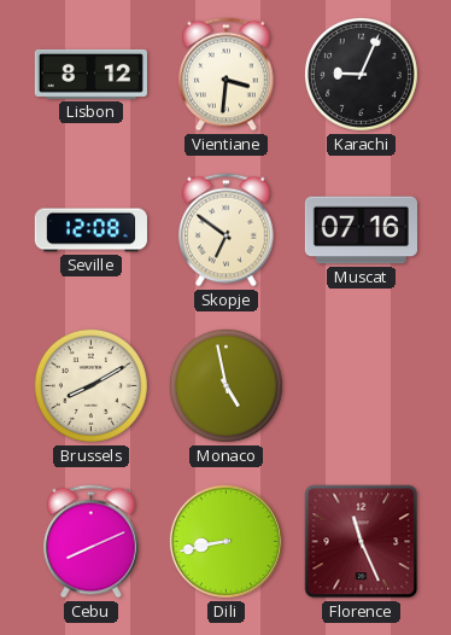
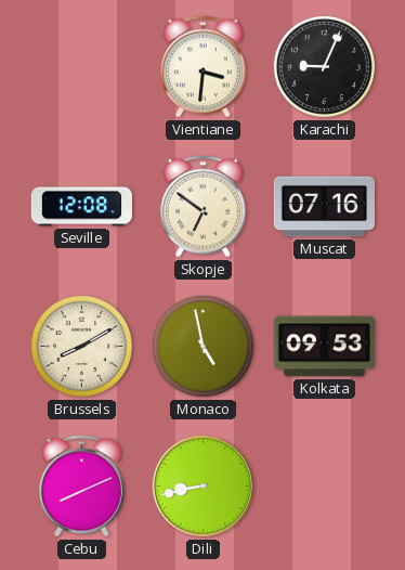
Lisbon: 8:12 -> none
Kolkata: none -> 09:53
Florence: 11:26 -> none
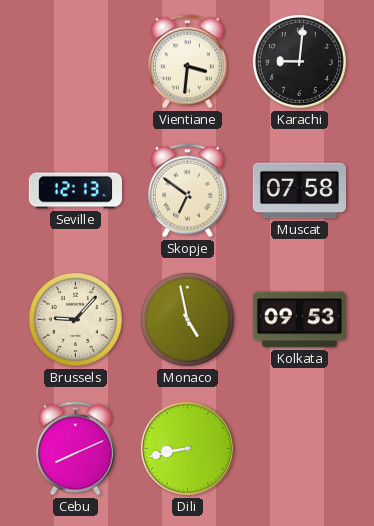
Karachi: 9:04 -> 9:01
Seville: 12:08 -> 12:13
Muscat: 07:16 -> 07:58
Brussels: 8:10 -> 9:07
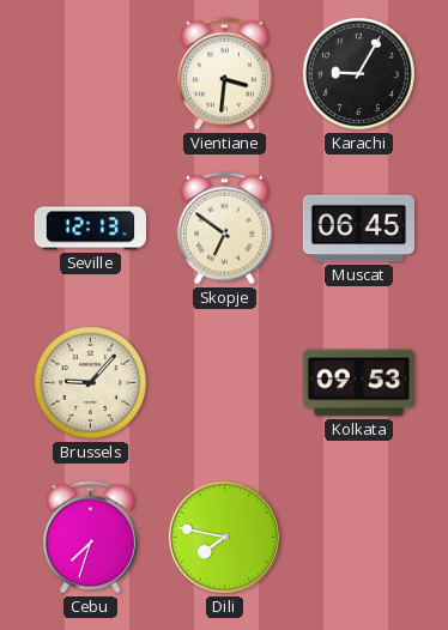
Karachi: 9:01 -> 9:05
Muscat: 07:58 -> 06:45
Monaco: 4:58 -> none
Cebu: 8:11 -> 7:33
Dili: 8:43 -> 7:47
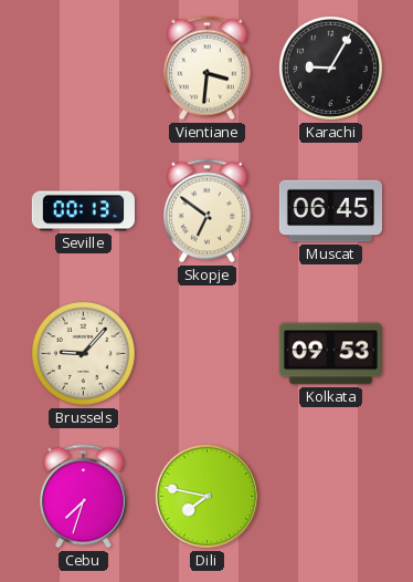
Seville: 12:13 -> 00:13
